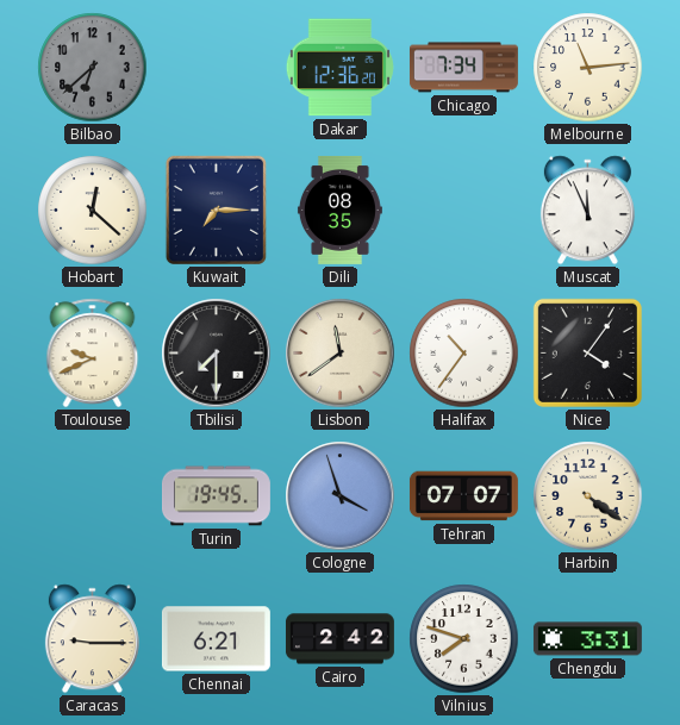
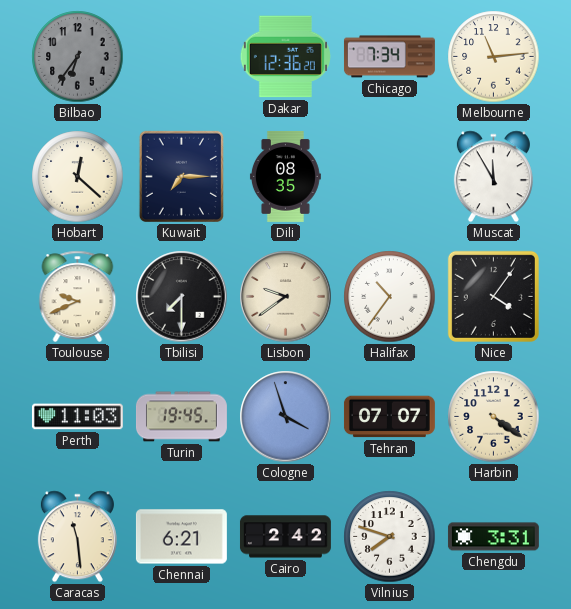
Bilbao: 6:38 -> 6:36
Muscat: 11:56 -> 11:55
Lisbon: 11:39 -> 9:39
Perth: none -> 11:03
Caracas: 9:15 -> 11:29
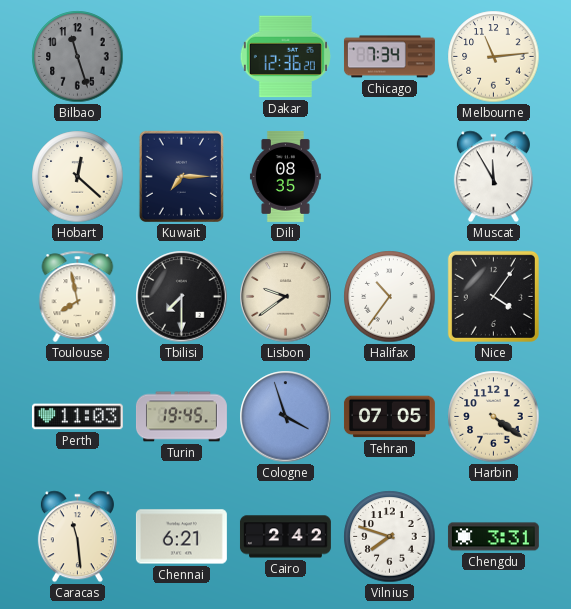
Bilbao: 6:36 -> 11:27
Toulouse: 9:41 -> 7:58
Tehran: 07:07 -> 07:05
